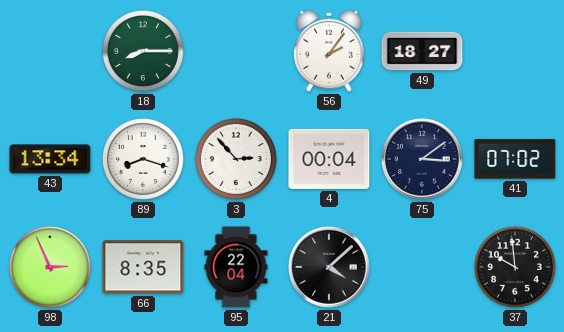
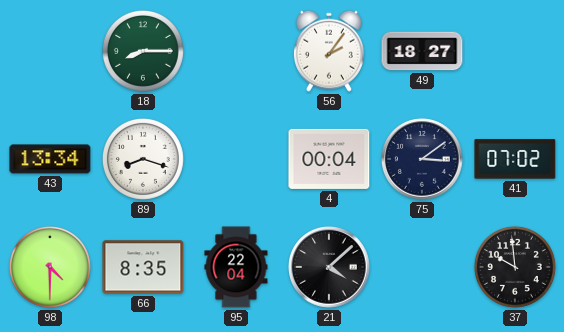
3: 2:53 -> none
98: 2:56 -> 4:30
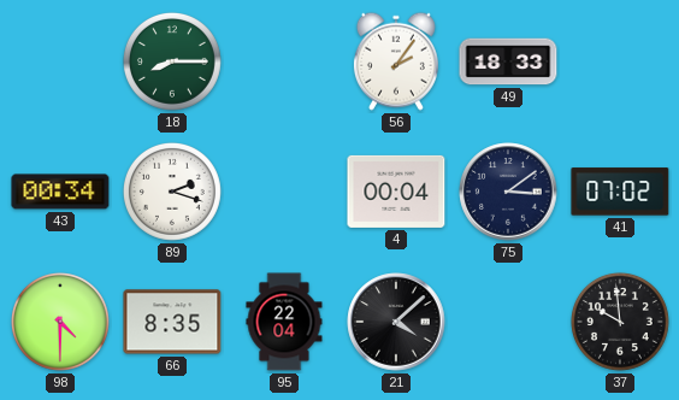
49: 18:27 -> 18:33
43: 13:34 -> 00:34
89: 8:18 -> 2:18
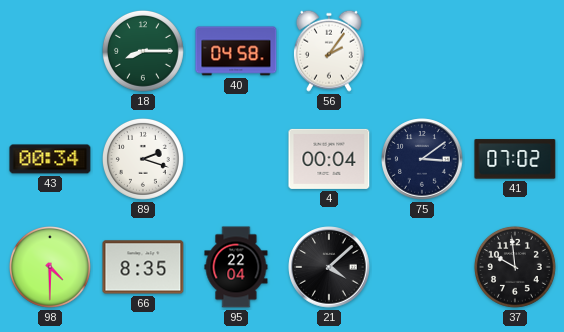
40: none -> 04:58
49: 18:33 -> none
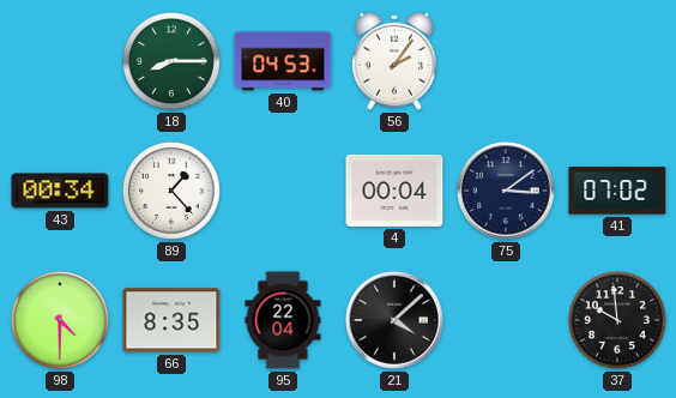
40: 04:58 -> 04:53
89: 2:18 -> 1:23
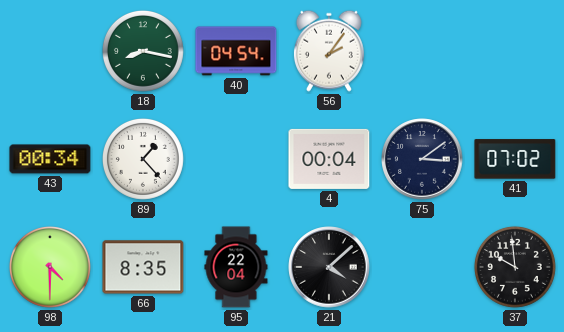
18: 8:15 -> 8:17
40: 04:53 -> 04:54
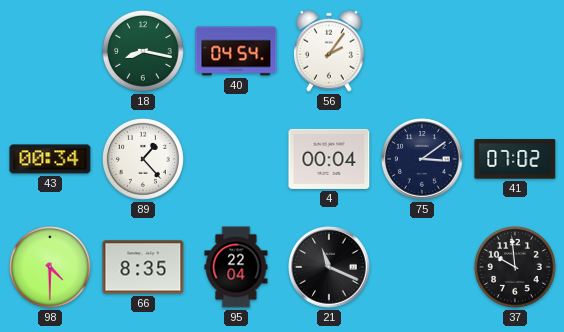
21: 4:08 -> 11:19
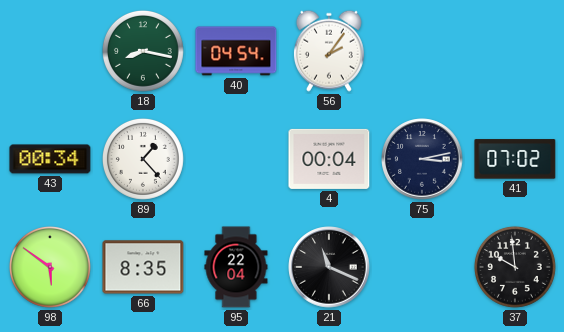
75: 3:09 -> 3:13
98: 4:30 -> 5:51
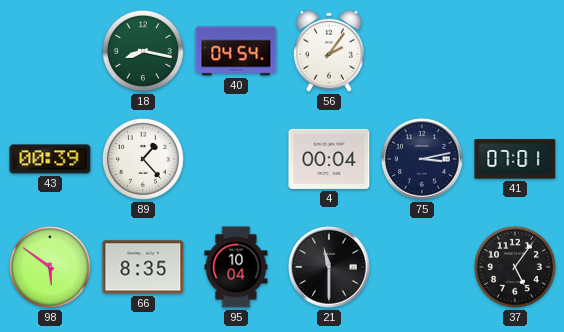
43: 00:34 -> 00:39
41: 07:02 -> 07:01
95: 22:04 -> 10:04
21: 11:19 -> 11:30
37: 9:59 -> 5:06
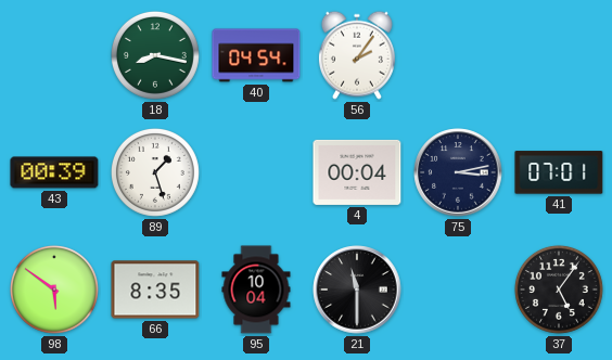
89: 1:23 -> 1:27
